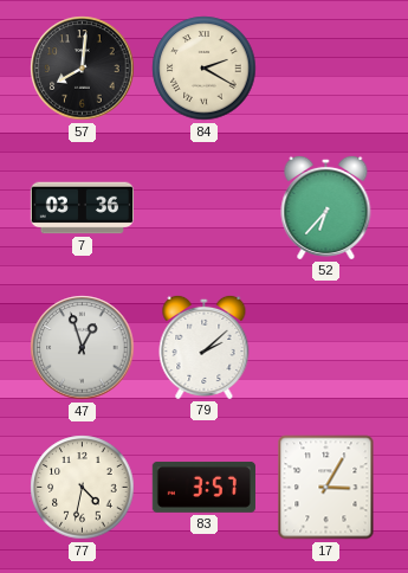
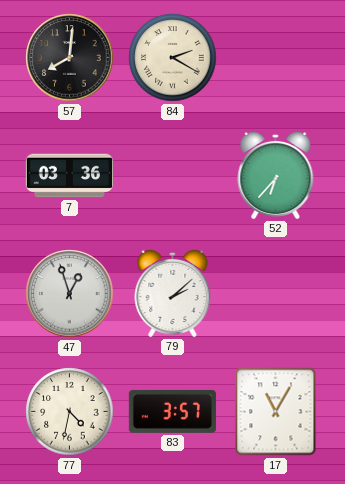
17: 3:05 -> 11:05
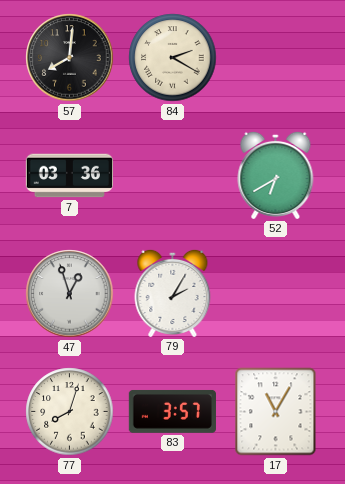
52: 6:37 -> 6:40
79: 2:08 -> 2:05
77: 4:32 -> 8:03
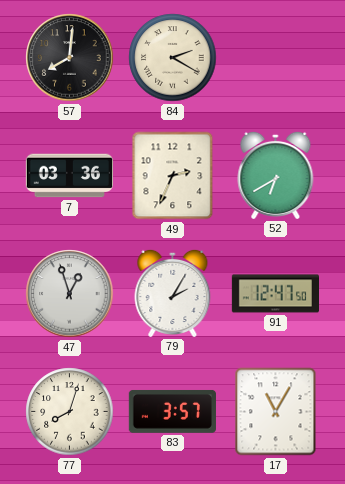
49: none -> 2:34
91: none -> 12:47
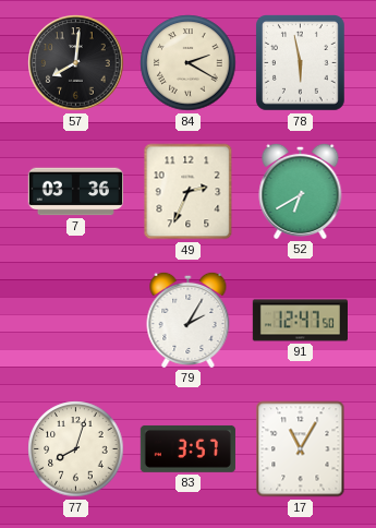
78: none -> 5:58
47: 12:57 -> none
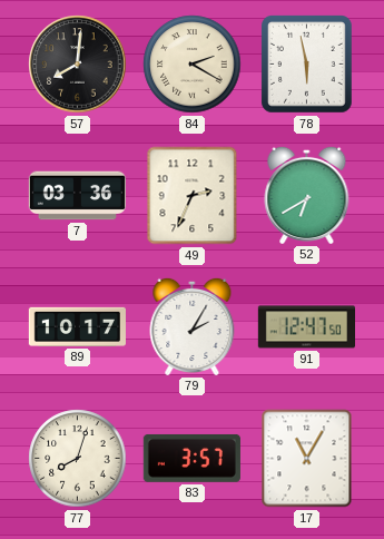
89: none -> 10:17
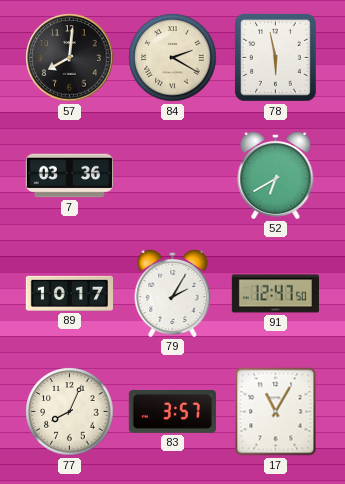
49: 2:34 -> none
77: 8:03 -> 8:04
